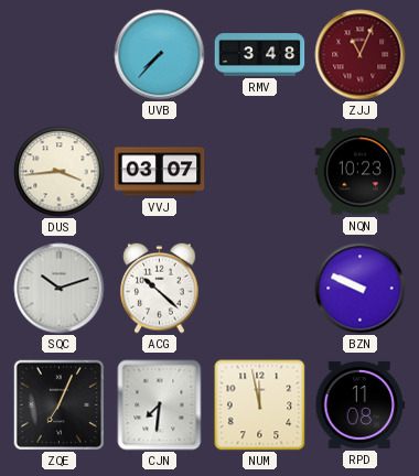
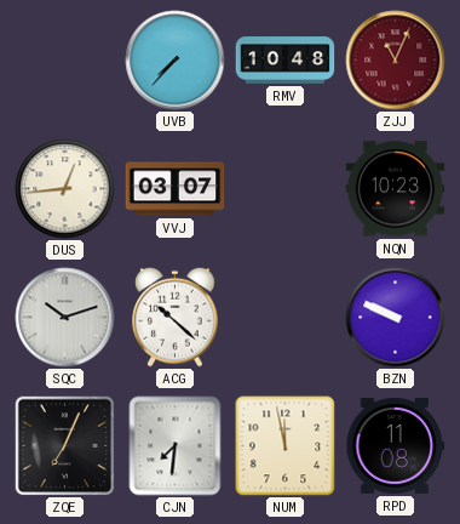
RMV: 3:48 -> 10:48
DUS: 3:44 -> 12:44
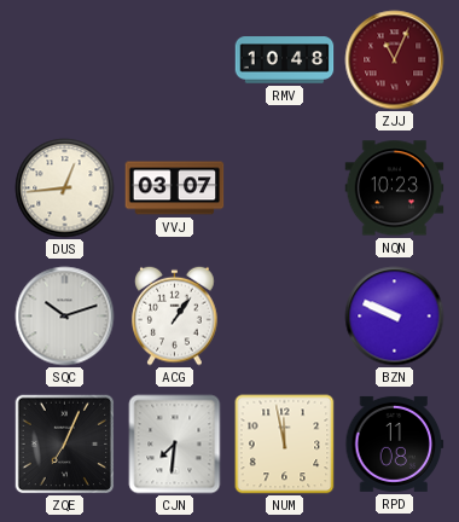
UVB: 7:37 -> none
ACG: 10:22 -> 1:06
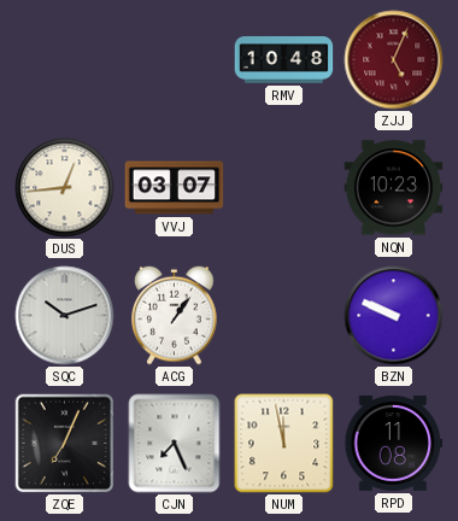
ZJJ: 11:04 -> 5:04
CJN: 7:31 -> 7:26
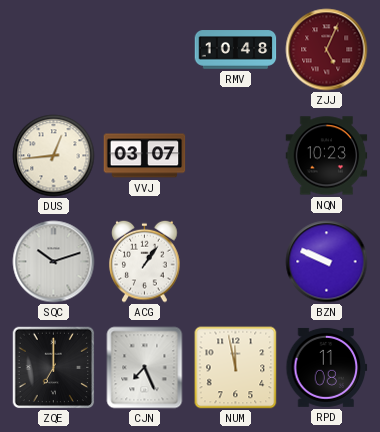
ZQE: 7:04 -> 7:00
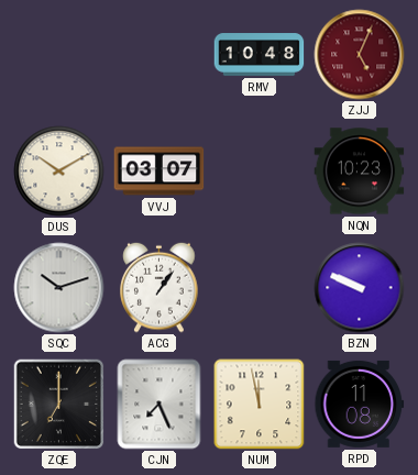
DUS: 12:44 -> 10:10
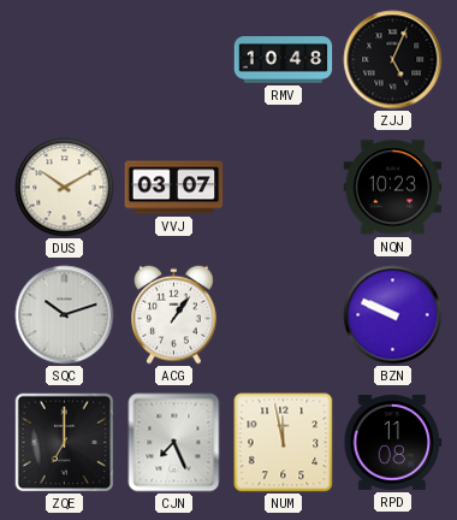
ZJJ dial: burgundy -> black
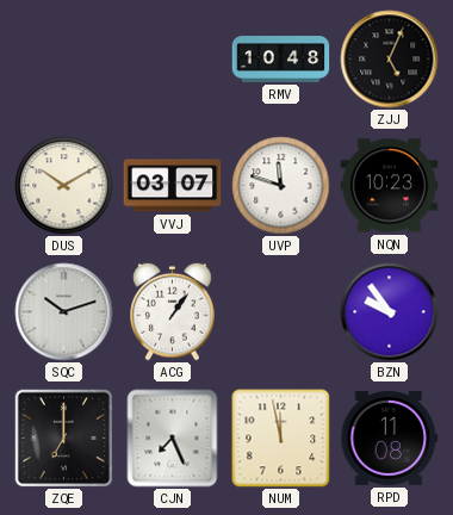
UVP: none -> 11:48
BZN: 9:49 -> 9:54
